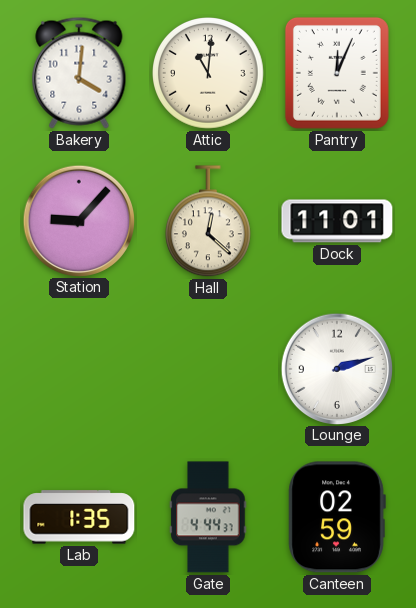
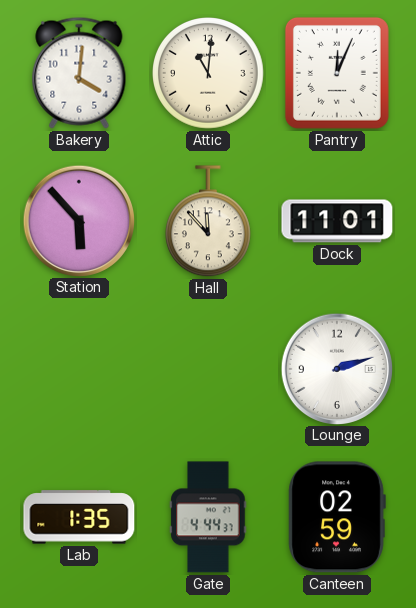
Station: 9:07 -> 5:53
Hall: 12:22 -> 11:53
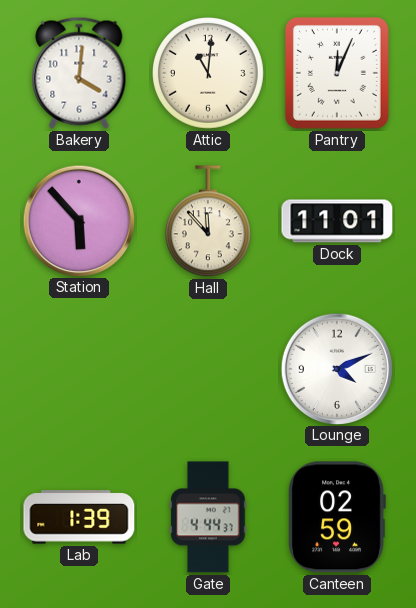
Lounge: 2:12 -> 4:11
Lab: 1:35 -> 1:39
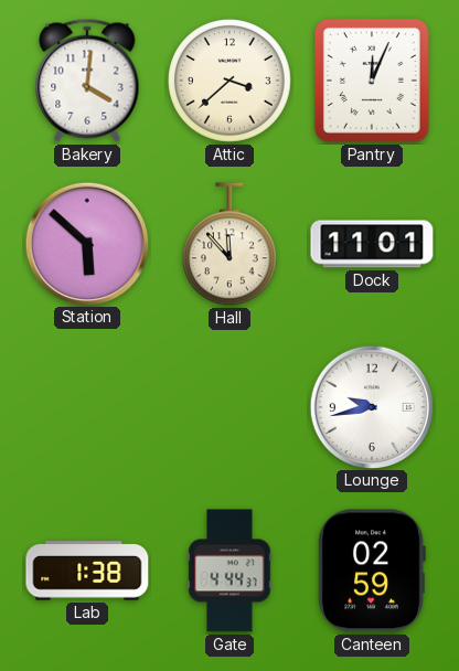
Attic: 11:01 -> 3:38
Station: 5:53 -> 5:52
Lounge: 4:11 -> 9:43
Lab: 1:39 -> 1:38
